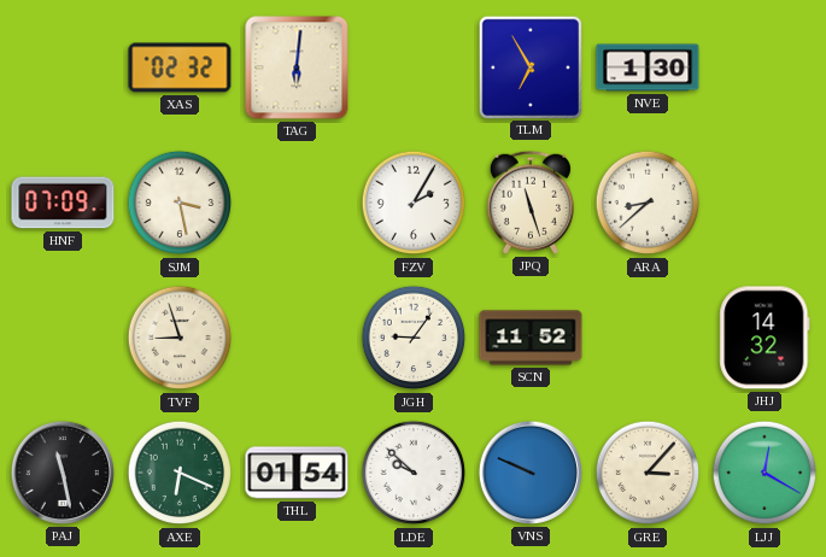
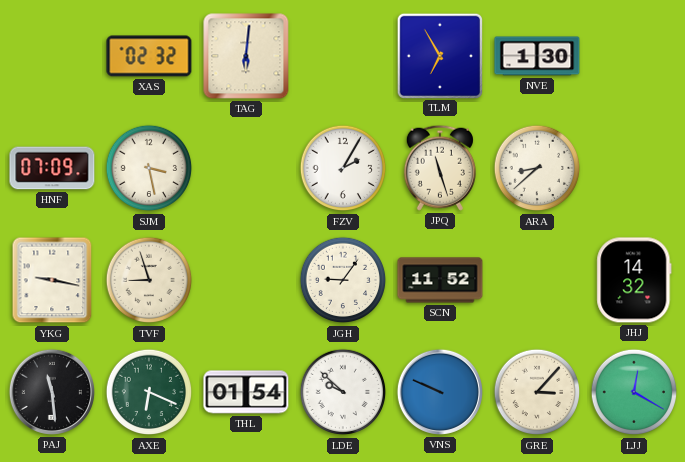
YKG: none -> 9:17
PAJ: 11:28 -> 11:29
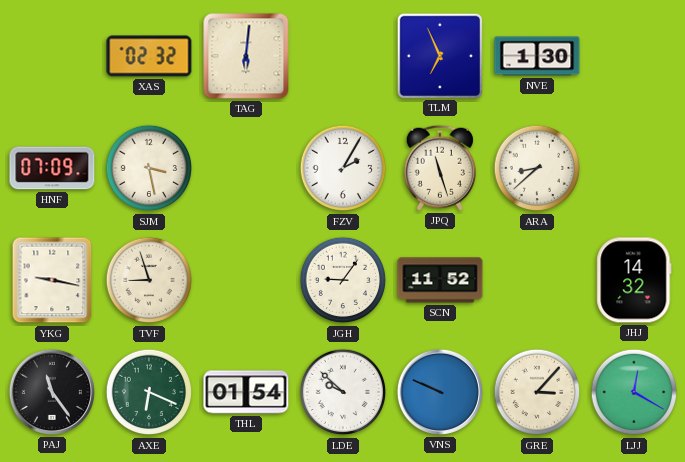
TLM: 6:55 -> 6:56
PAJ: 11:29 -> 11:24
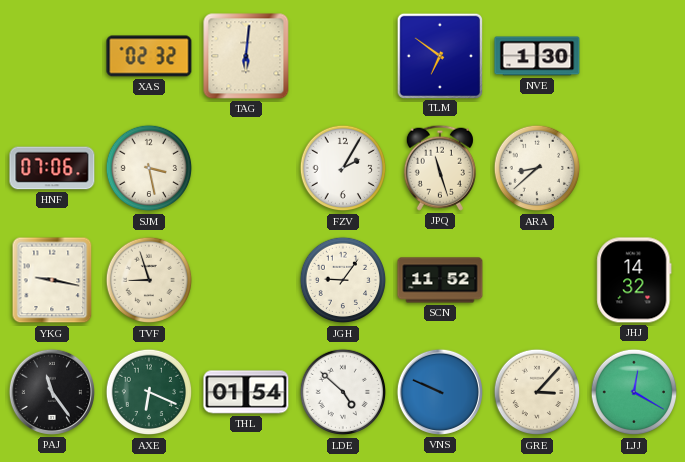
TLM: 6:56 -> 6:51
HNF: 07:09 -> 07:06
LDE: 9:52 -> 4:52
